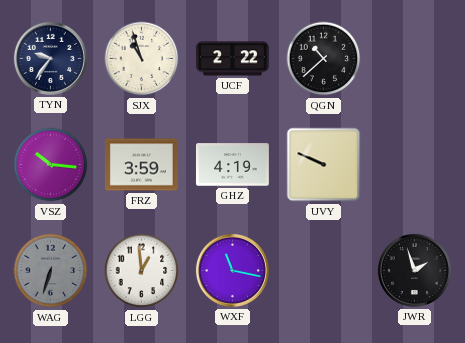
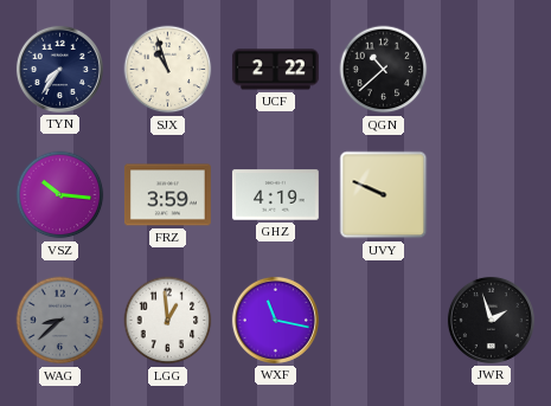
TYN: 9:36 -> 7:36
WAG: 6:33 -> 8:38
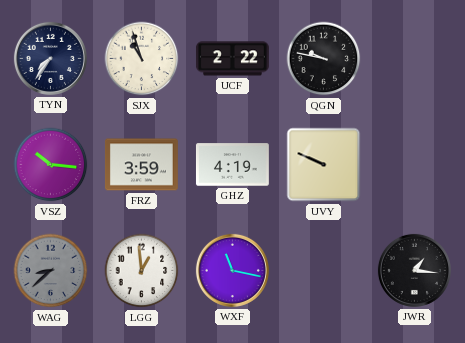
QGN: 10:38 -> 9:47
JWR: 1:57 -> 1:16
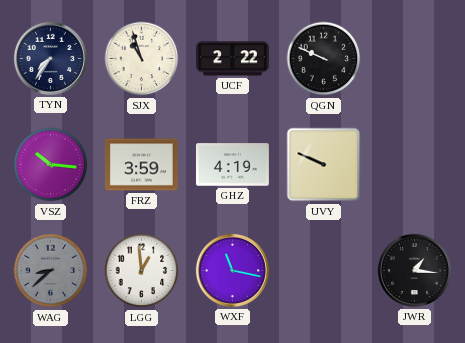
QGN: 9:47 -> 9:49
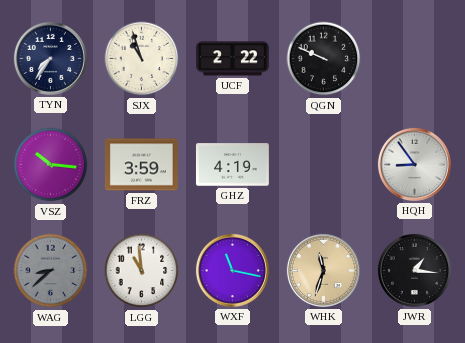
UVY: 9:49 -> none
HQH: none -> 8:54
LGG: 12:59 -> 10:59
WHK: none -> 11:33
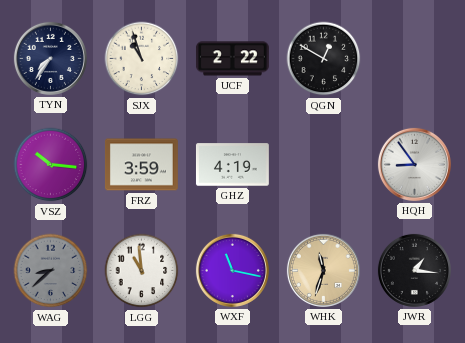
QGN: 9:49 -> 12:50
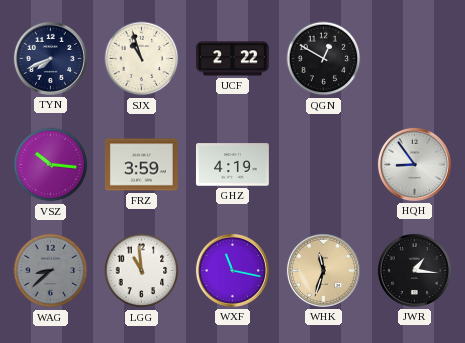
TYN: 7:36 -> 7:41
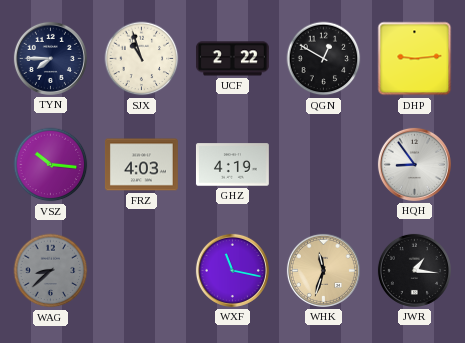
TYN: 7:41 -> 7:45
DHP: none -> 9:14
FRZ: 3:59 -> 4:03
LGG: 10:59 -> none
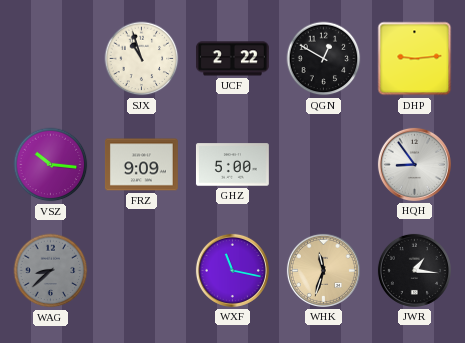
TYN: 7:45 -> none
FRZ: 4:03 -> 9:09
GHZ: 4:19 -> 5:00
